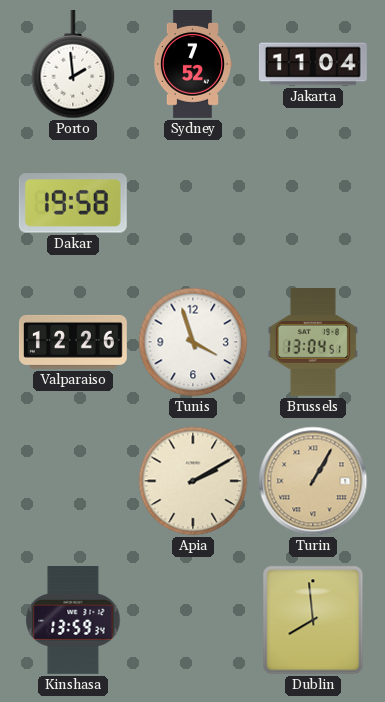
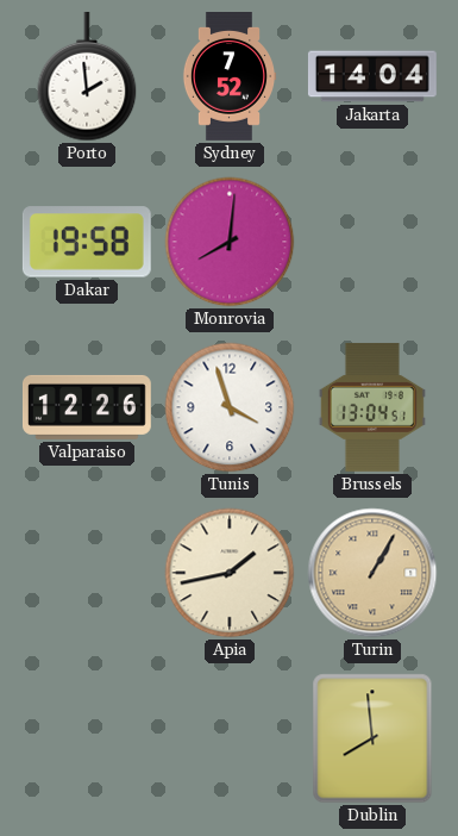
Jakarta: 11:04 -> 14:04
Monrovia: none -> 8:01
Apia: 2:10 -> 1:43
Kinshasa: 13:59 -> none
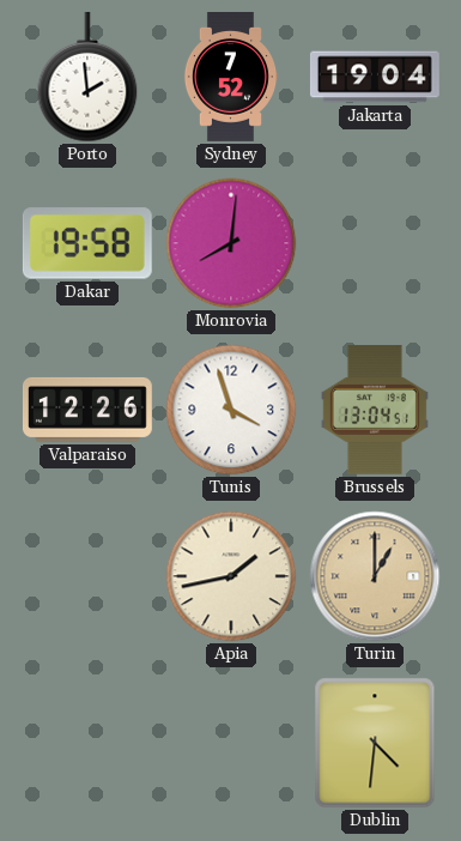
Jakarta: 14:04 -> 19:04
Turin: 1:05 -> 1:00
Dublin: 7:59 -> 4:31
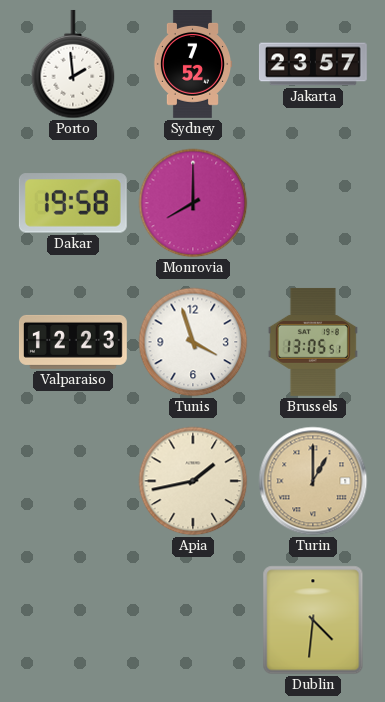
Jakarta: 19:04 -> 23:57
Monrovia: 8:01 -> 8:00
Valparaiso: 12:26 -> 12:23
Brussels: 13:04 -> 13:05
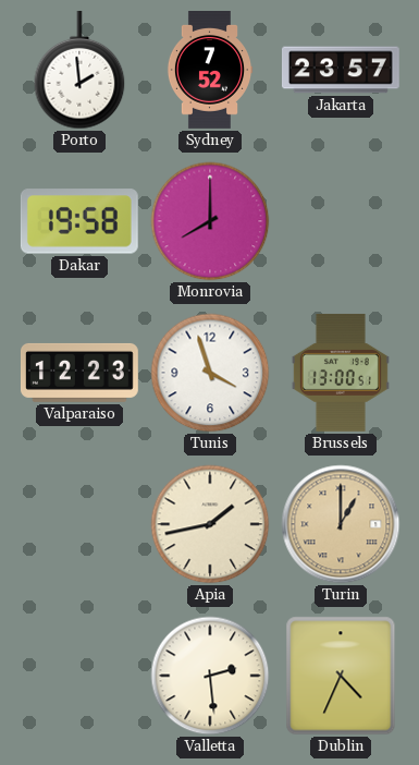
Brussels: 13:05 -> 13:00
Valletta: none -> 2:29
Dublin: 4:31 -> 4:34
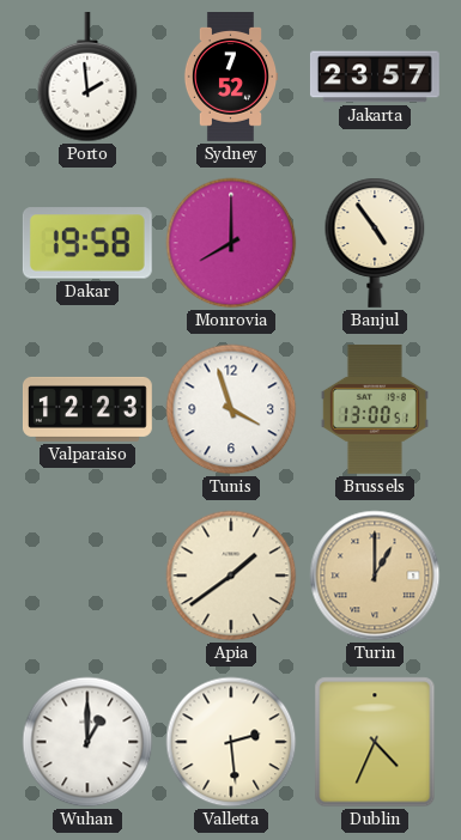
Banjul: none -> 4:54
Apia: 1:43 -> 1:39
Wuhan: none -> 1:00
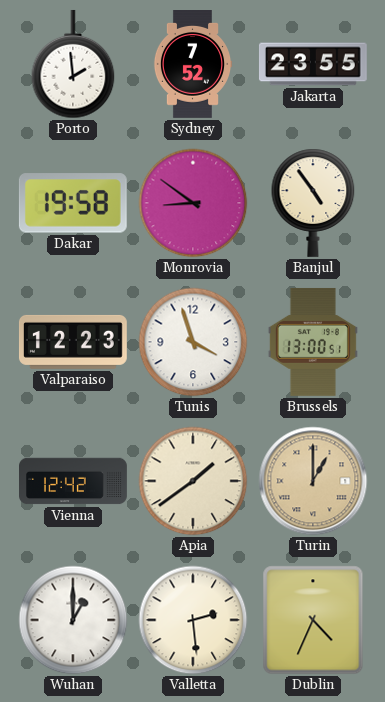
Jakarta: 23:57 -> 23:55
Monrovia: 8:00 -> 8:51
Vienna: none -> 12:42
